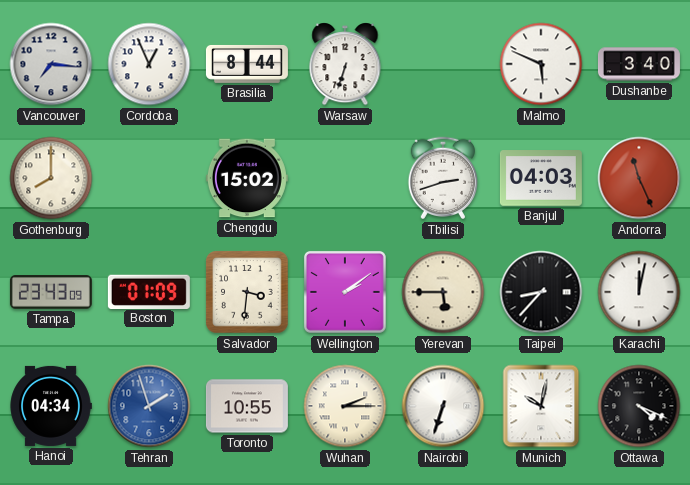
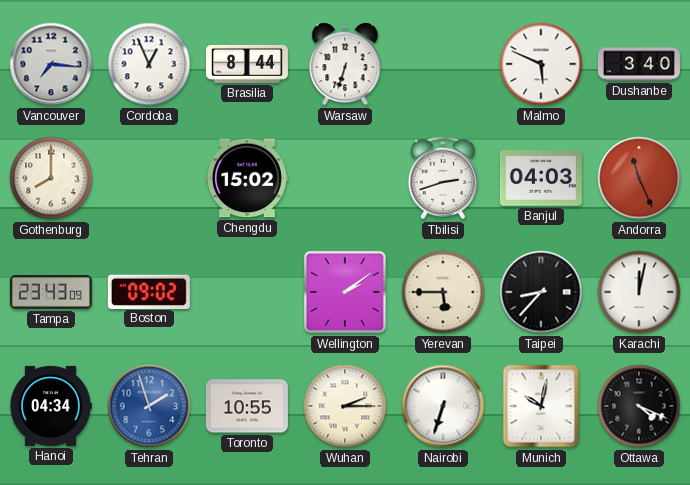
Boston: 01:09 -> 09:02
Salvador: 3:31 -> none
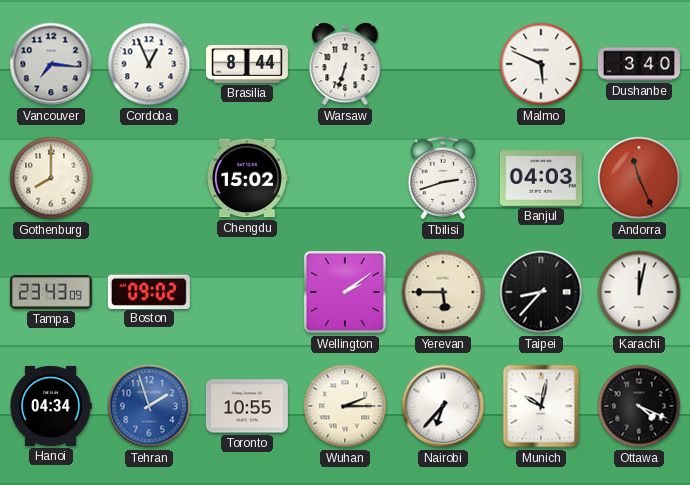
Nairobi: 6:33 -> 6:37
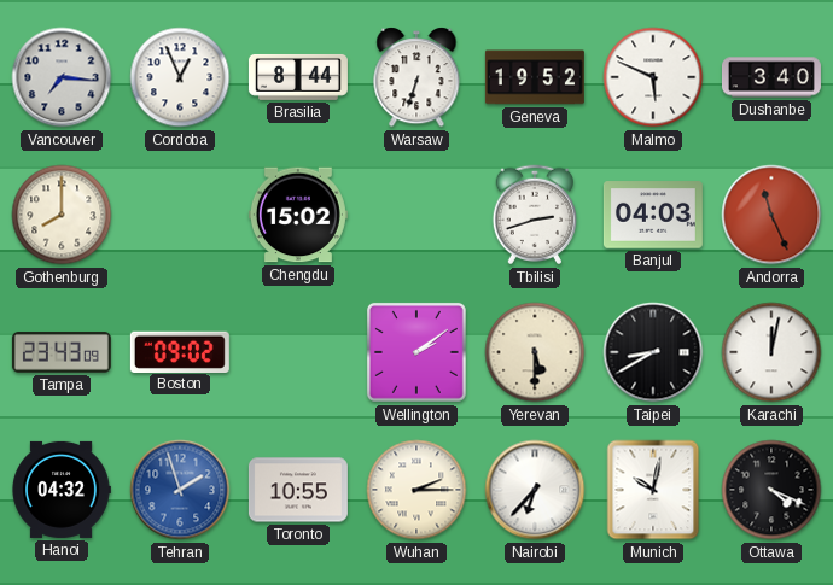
Geneva: none -> 19:52
Yerevan: 5:45 -> 5:30
Taipei: 8:37 -> 8:40
Hanoi: 04:34 -> 04:32
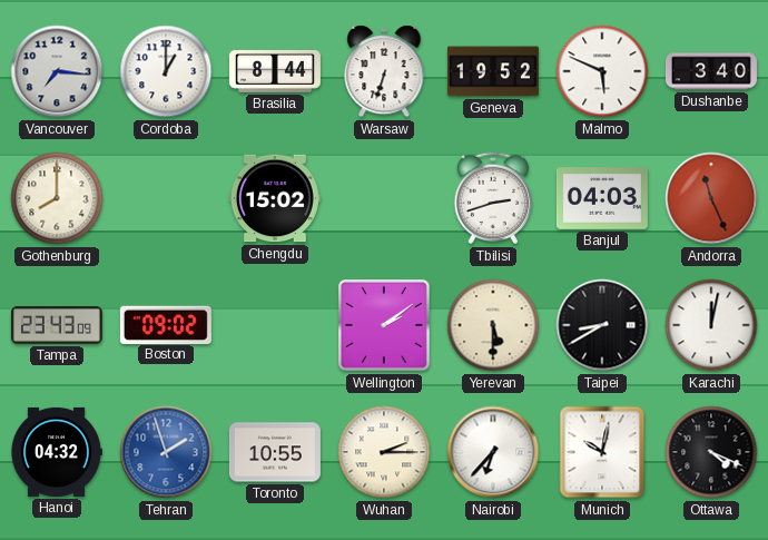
Cordoba: 12:56 -> 1:00
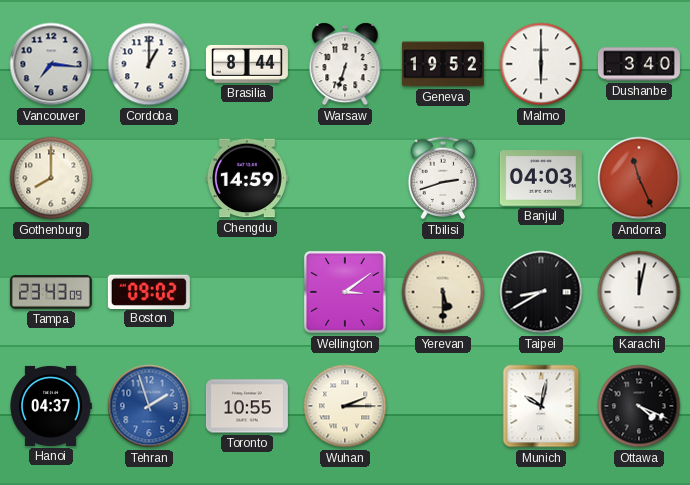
Malmo: 5:49 -> 6:00
Chengdu: 15:02 -> 14:59
Wellington: 2:09 -> 3:09
Hanoi: 04:32 -> 04:37
Nairobi: 6:37 -> none
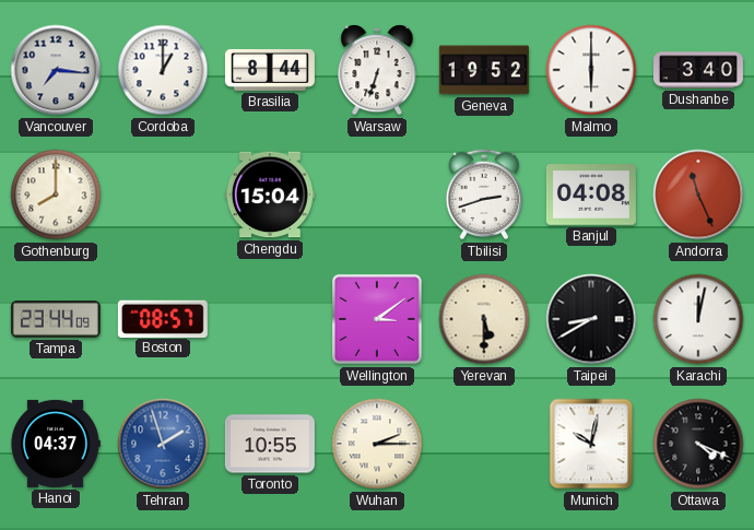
Chengdu: 14:59 -> 15:04
Banjul: 04:03 -> 04:08
Tampa: 23:43 -> 23:44
Boston: 09:02 -> 08:57
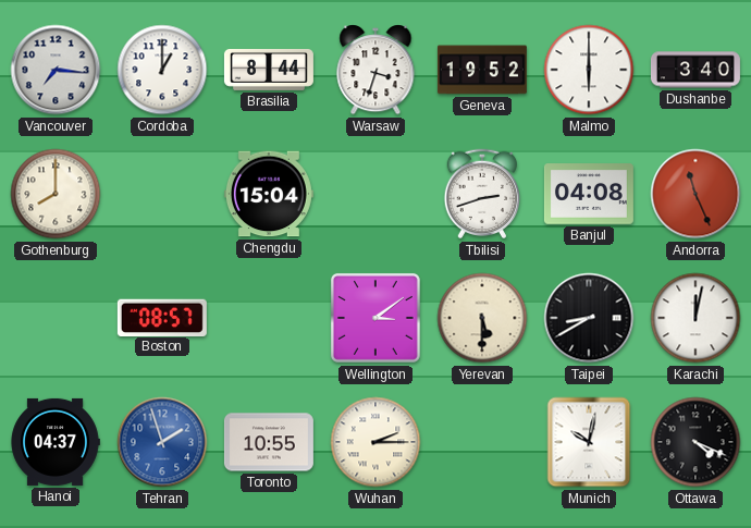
Warsaw: 6:33 -> 3:33
Tampa: 23:44 -> none
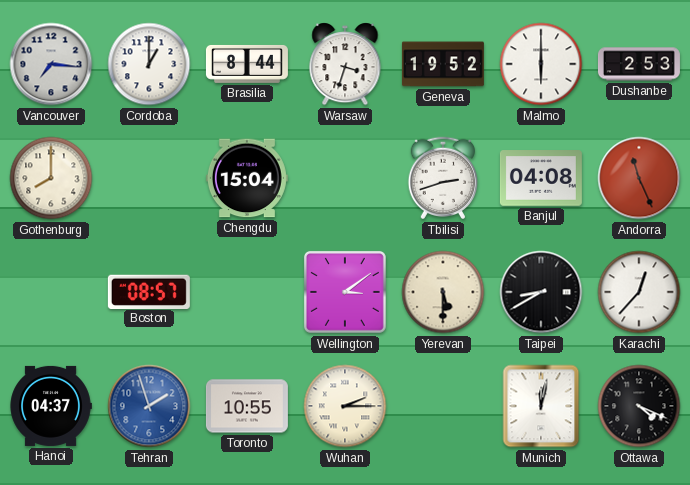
Dushanbe: 3:40 -> 2:53
Karachi: 12:02 -> 12:37
Munich: 10:02 -> 12:02
